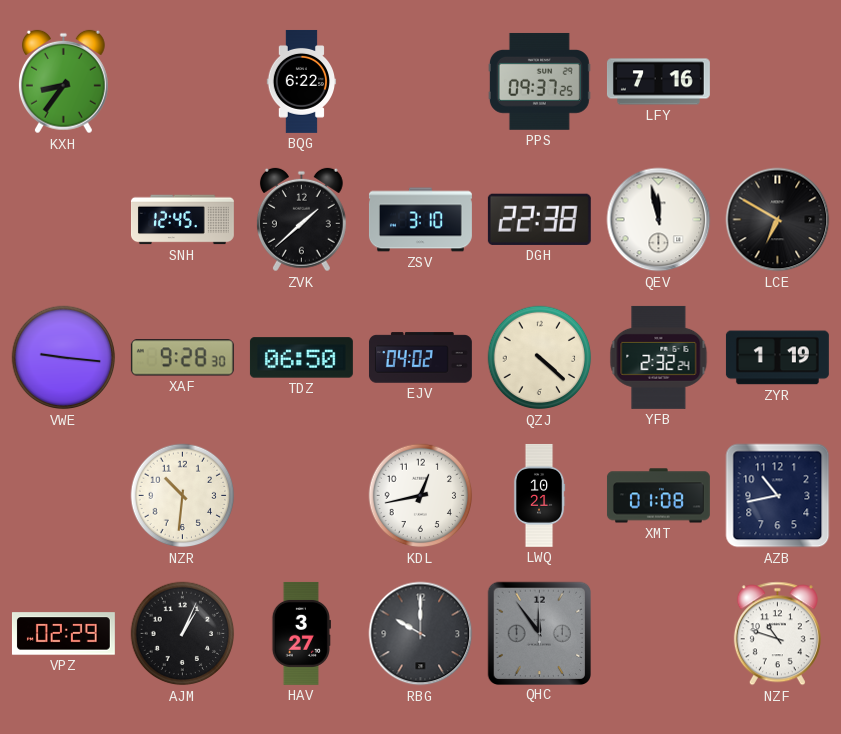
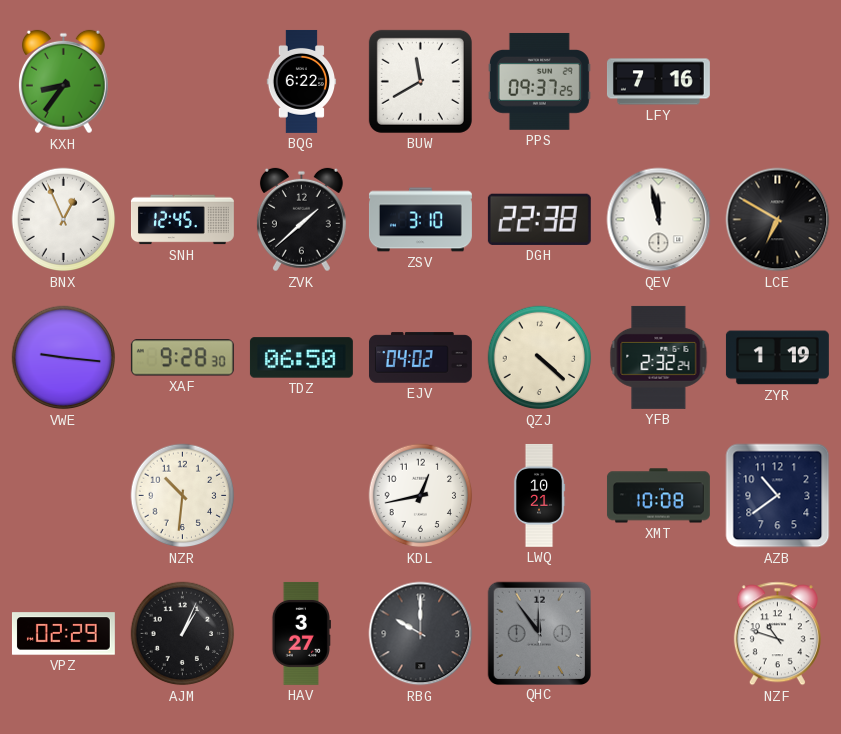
BUW: none -> 11:40
BNX: none -> 12:56
XMT: 01:08 -> 10:08
AZB: 10:43 -> 10:39
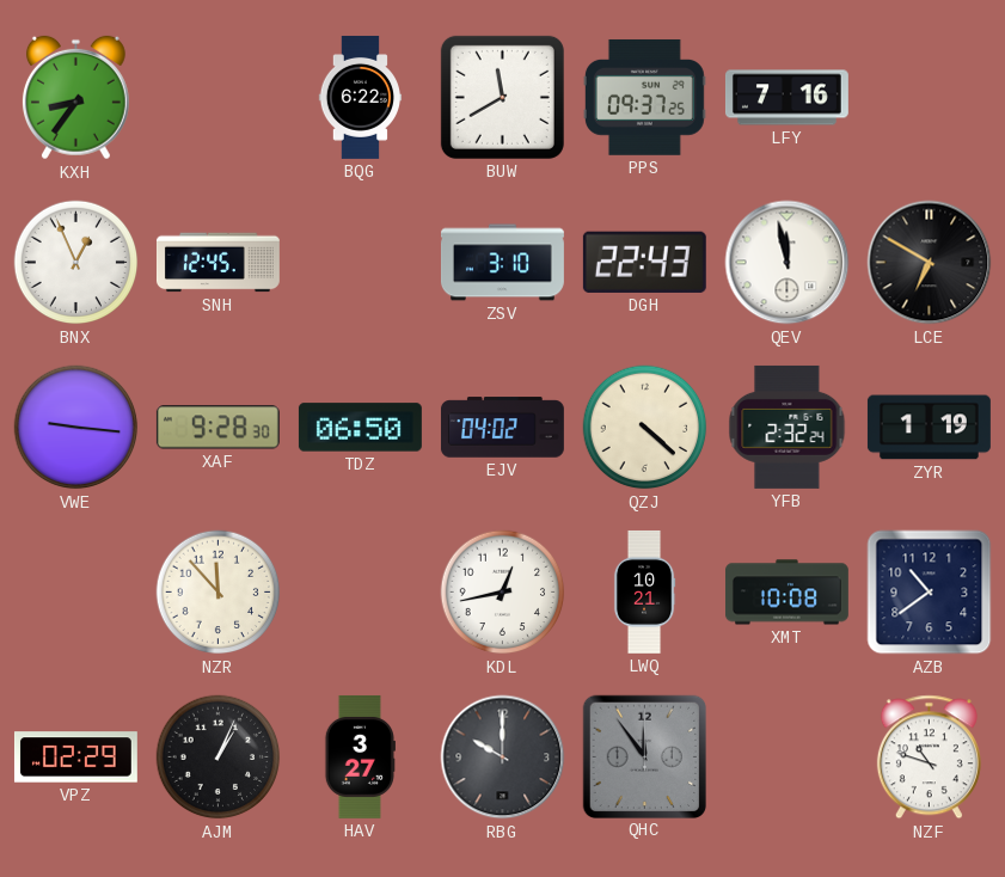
ZVK: 1:38 -> none
DGH: 22:38 -> 22:43
NZR: 10:31 -> 11:53
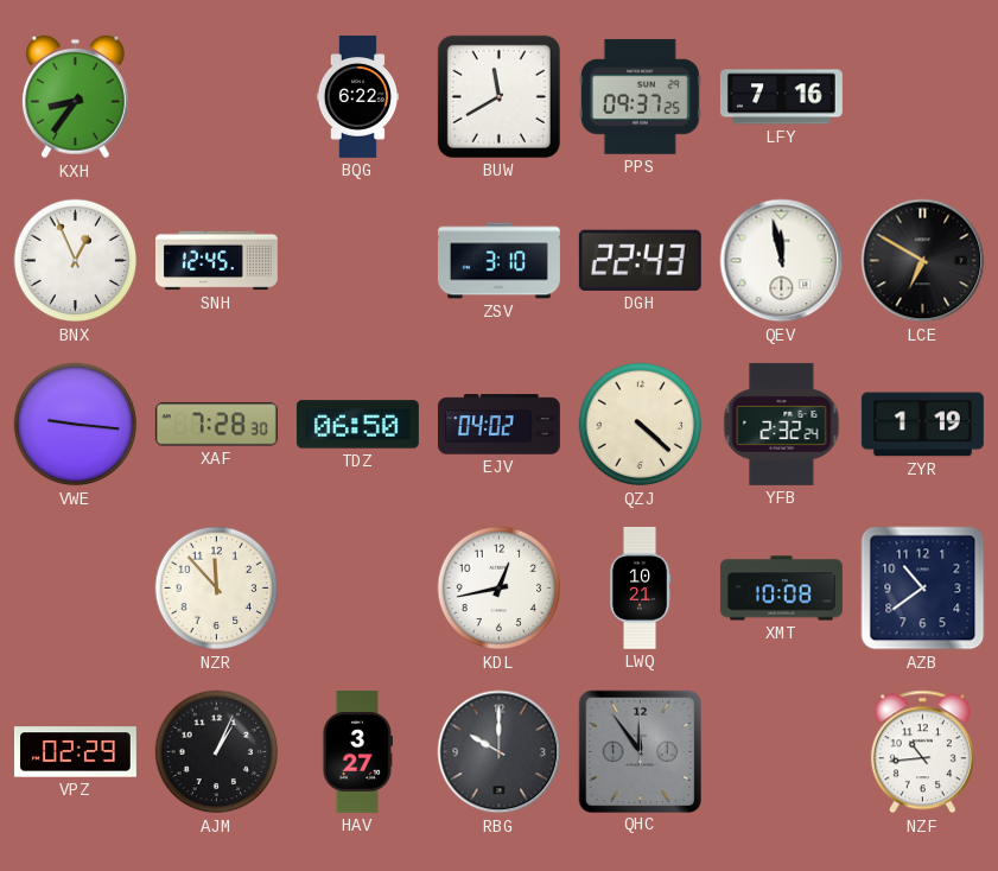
XAF: 9:28 -> 7:28
NZF: 10:48 -> 10:44
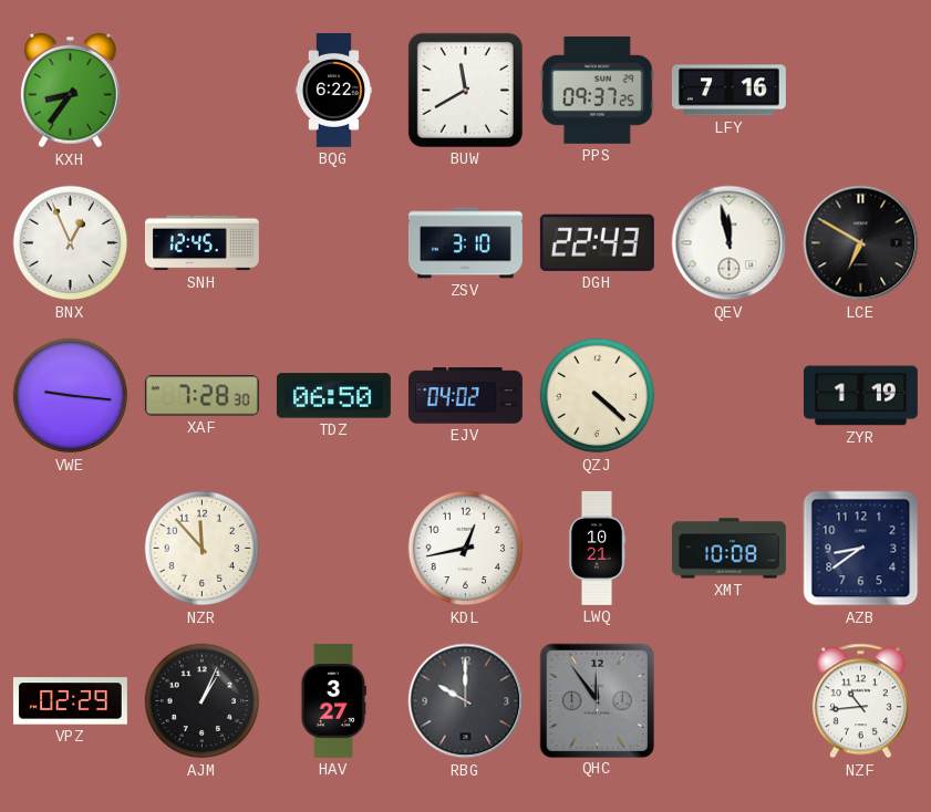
YFB: 2:32 -> none
AZB: 10:39 -> 8:39
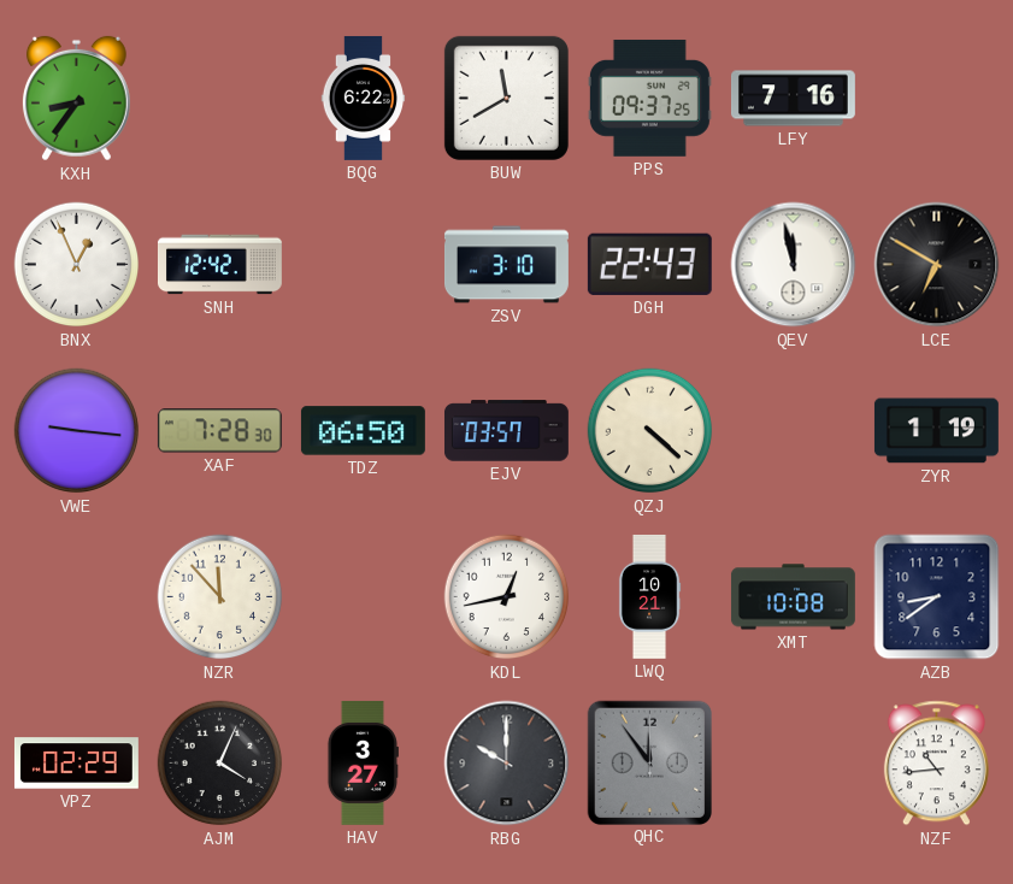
SNH: 12:45 -> 12:42
EJV: 04:02 -> 03:57
AJM: 1:04 -> 4:04
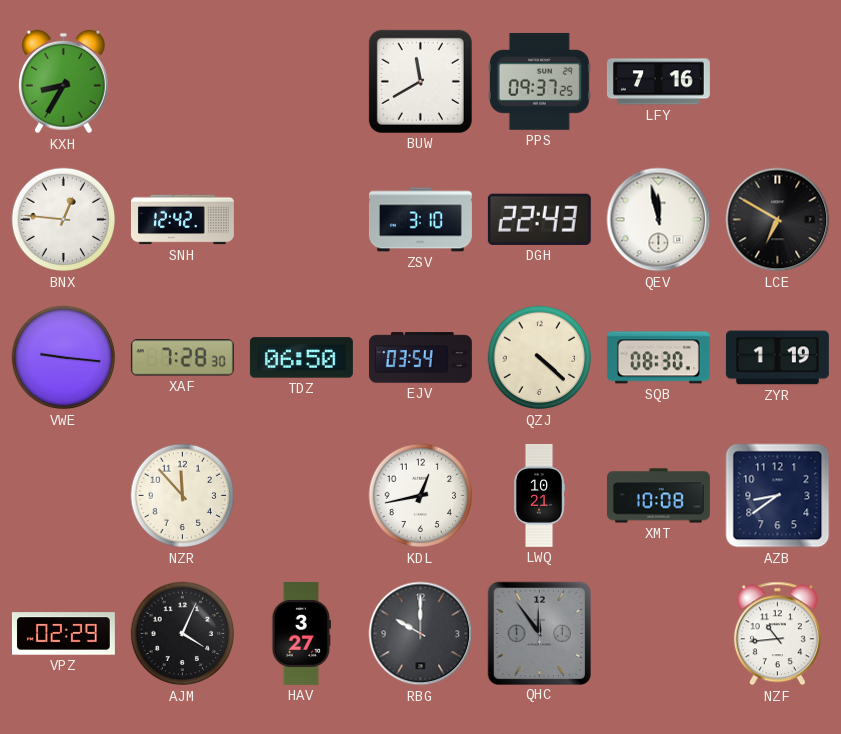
KXH: 8:36 -> 8:35
BQG: 6:22 -> none
BNX: 12:56 -> 12:46
EJV: 03:57 -> 03:54
SQB: none -> 08:30
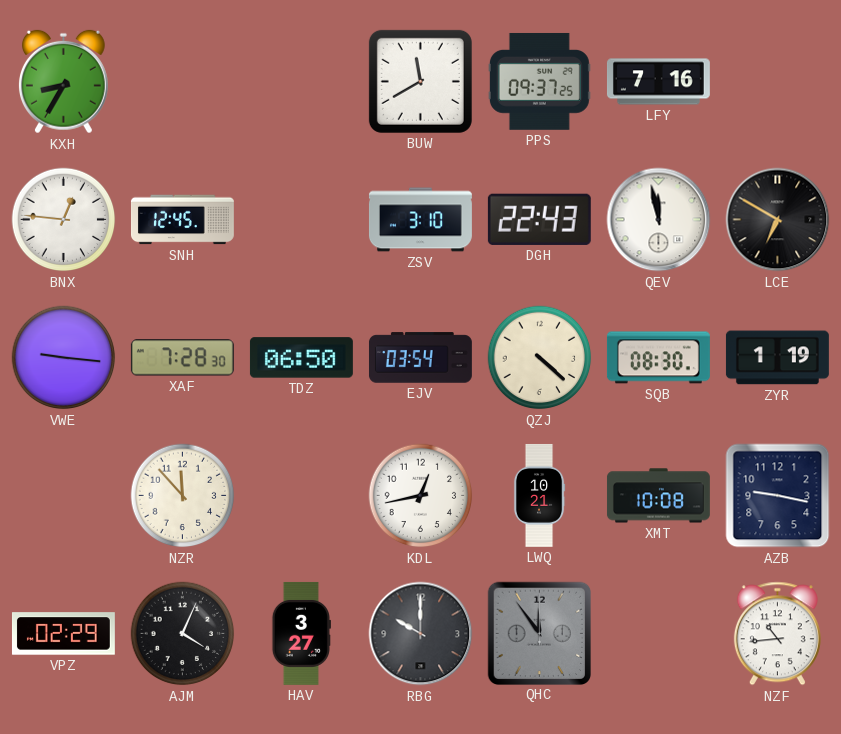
SNH: 12:42 -> 12:45
AZB: 8:39 -> 9:17
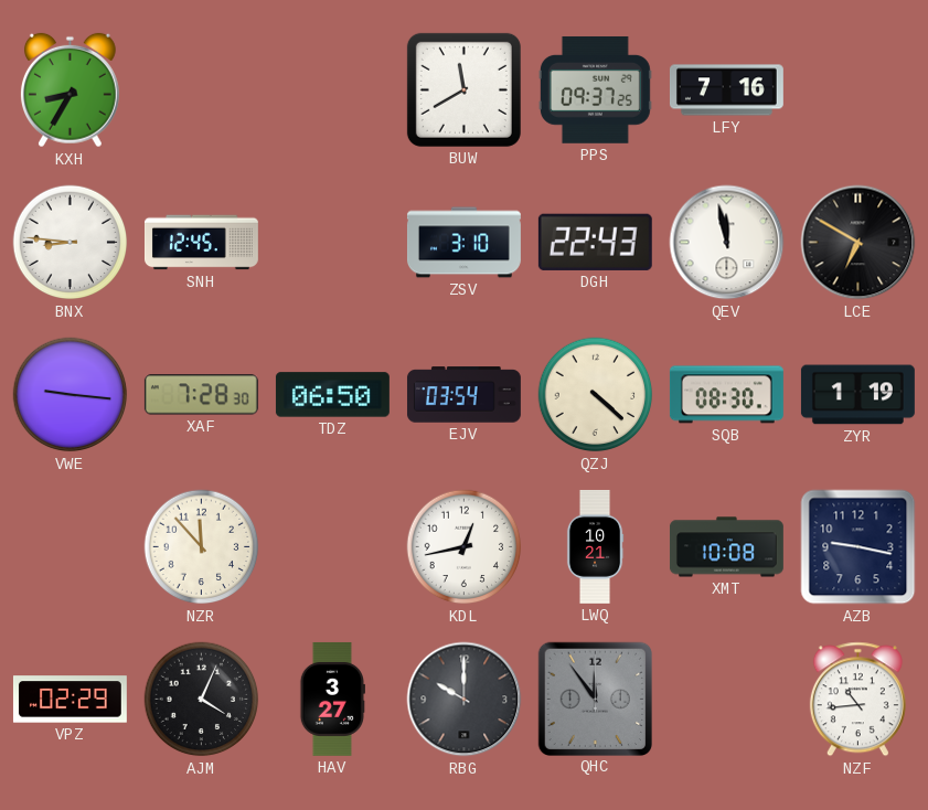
BNX: 12:46 -> 8:46
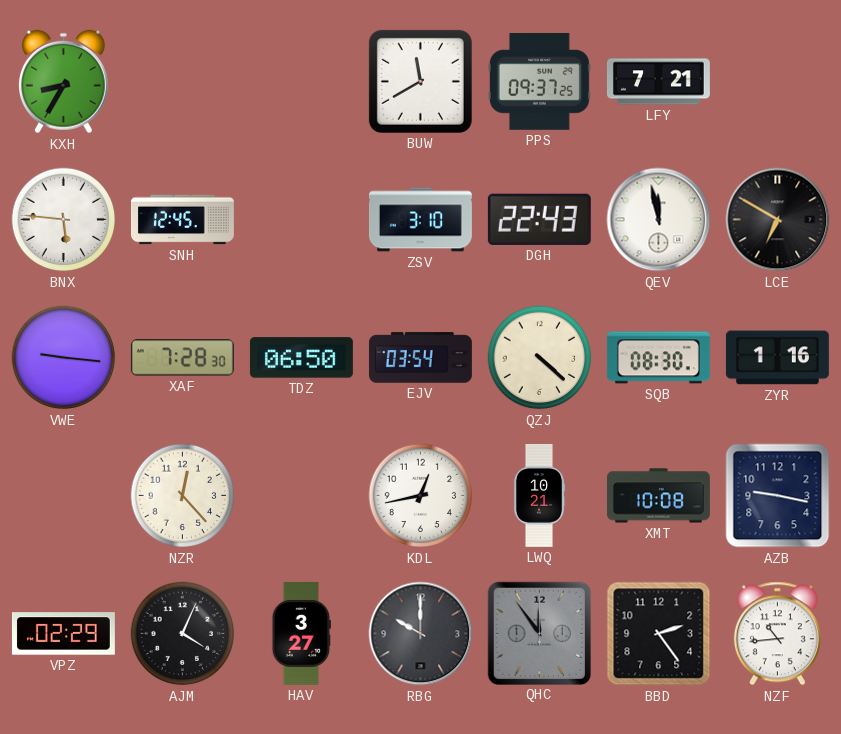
LFY: 7:16 -> 7:21
BNX: 8:46 -> 5:46
ZYR: 1:19 -> 1:16
NZR: 11:53 -> 12:23
BBD: none -> 2:24
